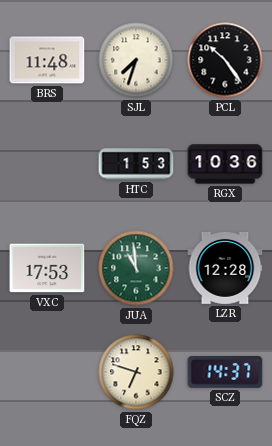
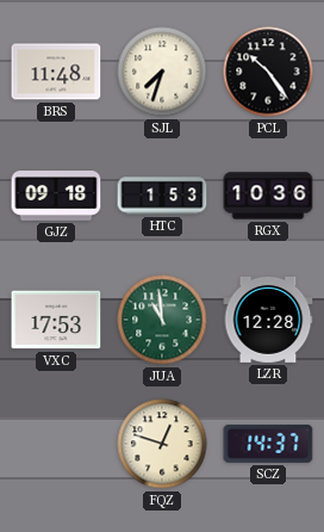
GJZ: none -> 09:18
FQZ: 6:48 -> 12:48
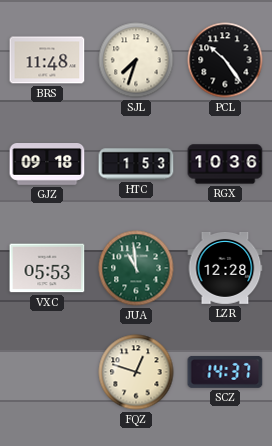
VXC: 17:53 -> 05:53
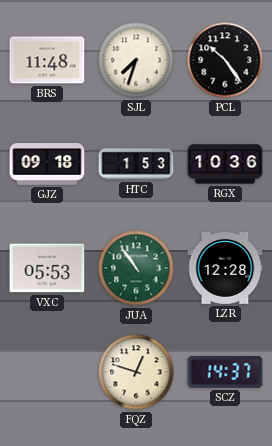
JUA: 10:59 -> 10:54
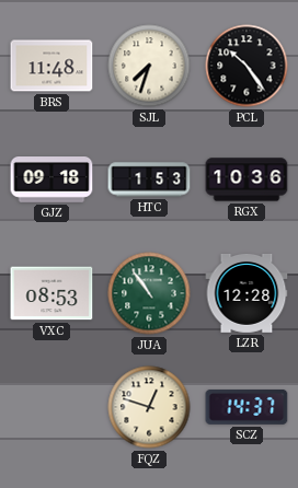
VXC: 05:53 -> 08:53
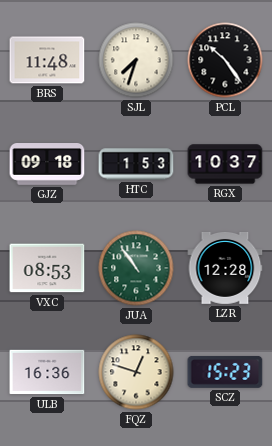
RGX: 10:36 -> 10:37
ULB: none -> 16:36
SCZ: 14:37 -> 15:23
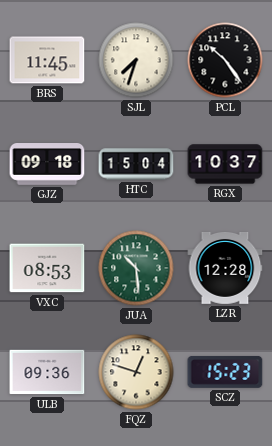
BRS: 11:48 -> 11:45
HTC: 1:53 -> 15:04
JUA: 10:54 -> 10:29
ULB: 16:36 -> 09:36
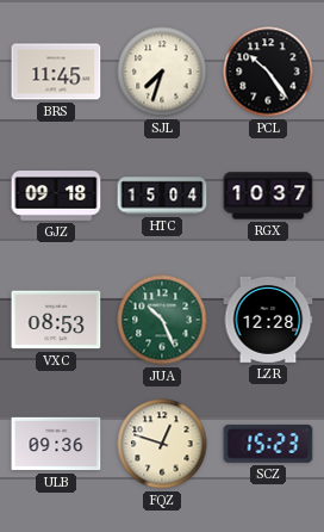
JUA: 10:29 -> 10:26
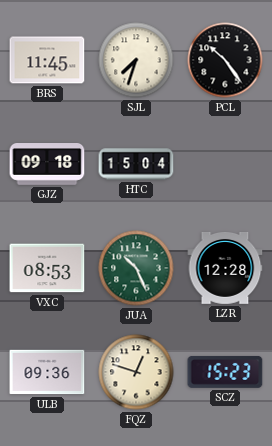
RGX: 10:37 -> none
